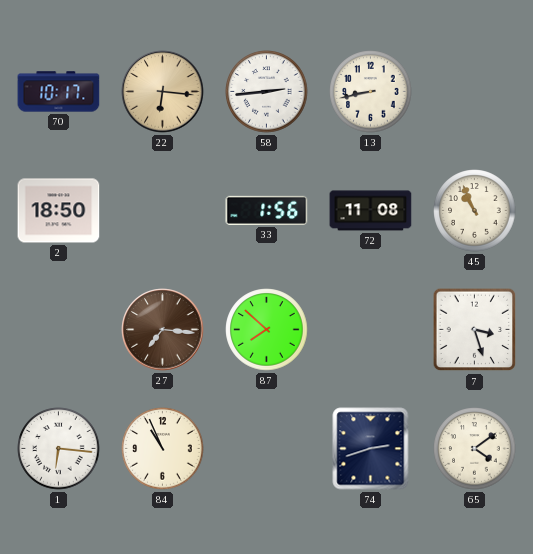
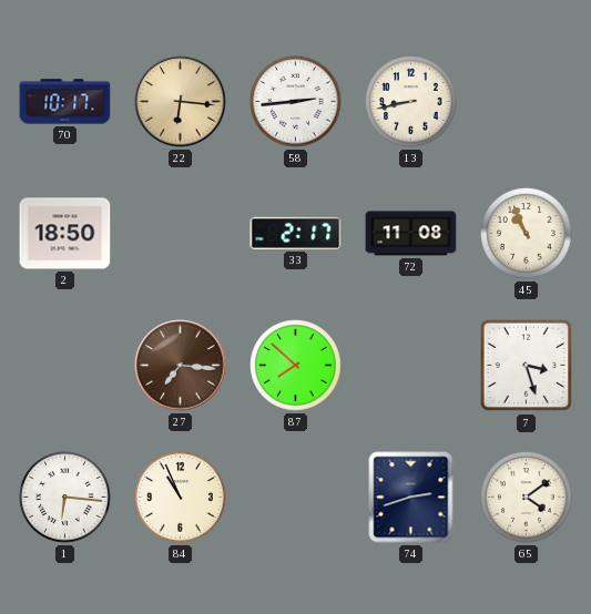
33: 1:56 -> 2:17
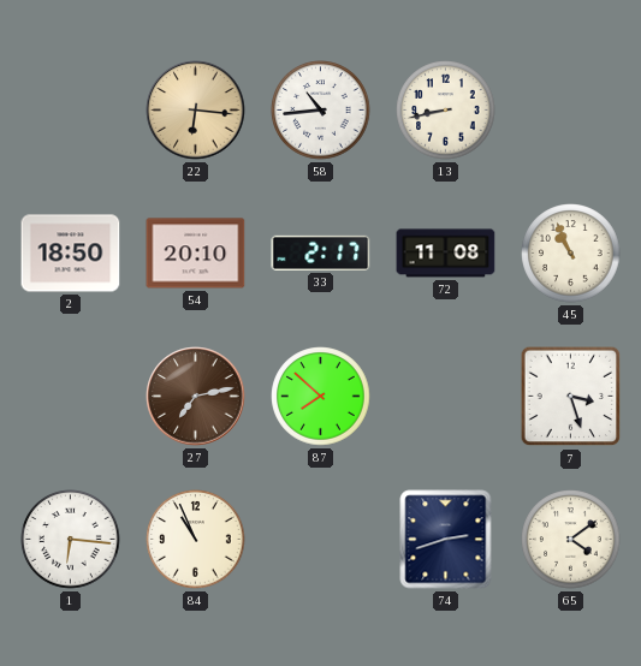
70: 10:17 -> none
58: 2:44 -> 10:44
54: none -> 20:10
27: 7:16 -> 7:13
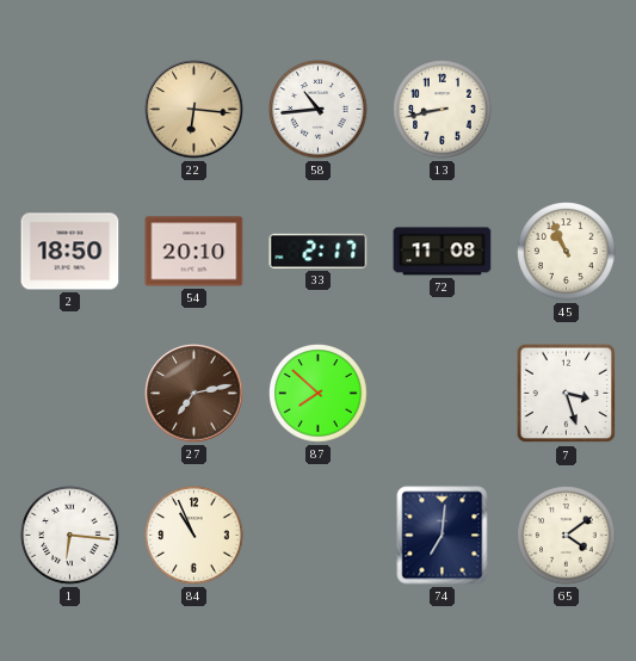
74: 2:42 -> 7:01
